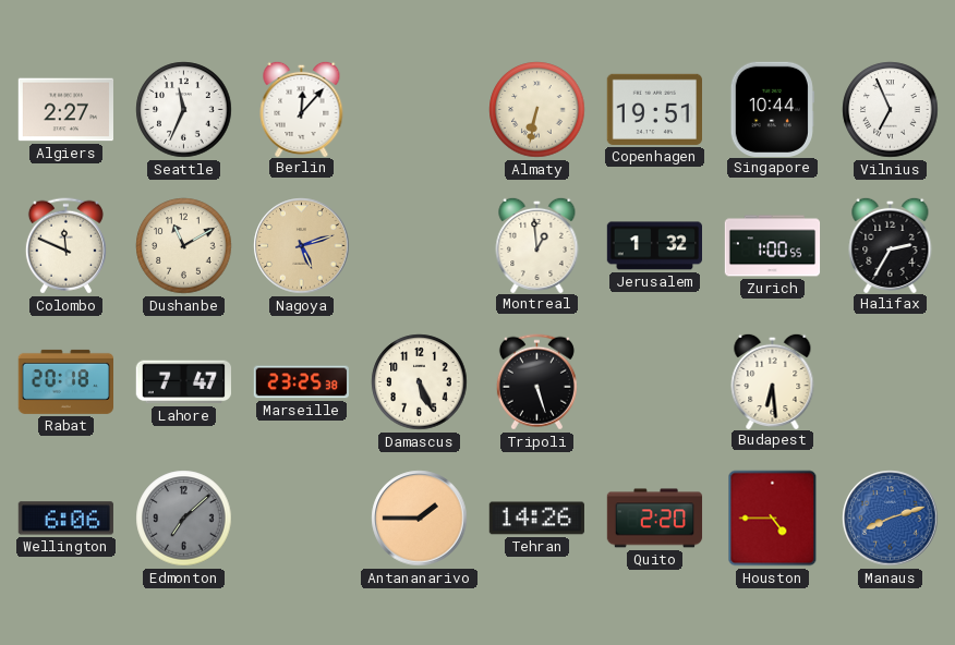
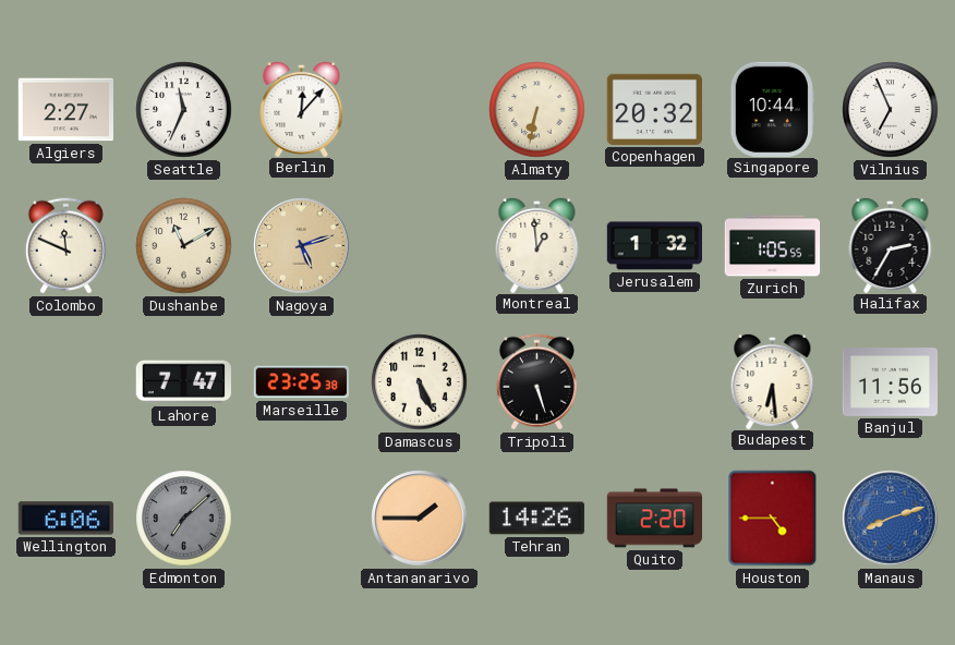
Copenhagen: 19:51 -> 20:32
Zurich: 1:00 -> 1:05
Rabat: 20:18 -> none
Banjul: none -> 11:56
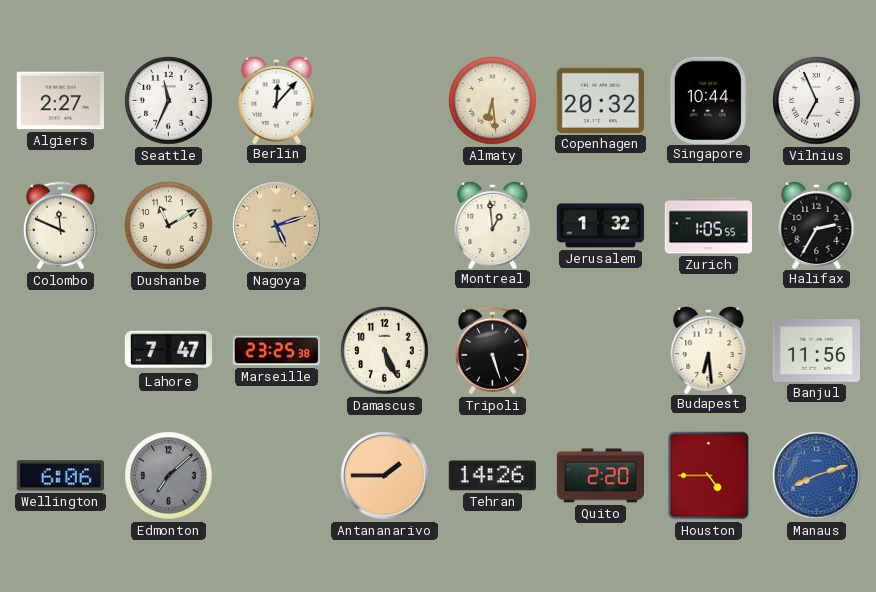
Almaty: 6:32 -> 6:29
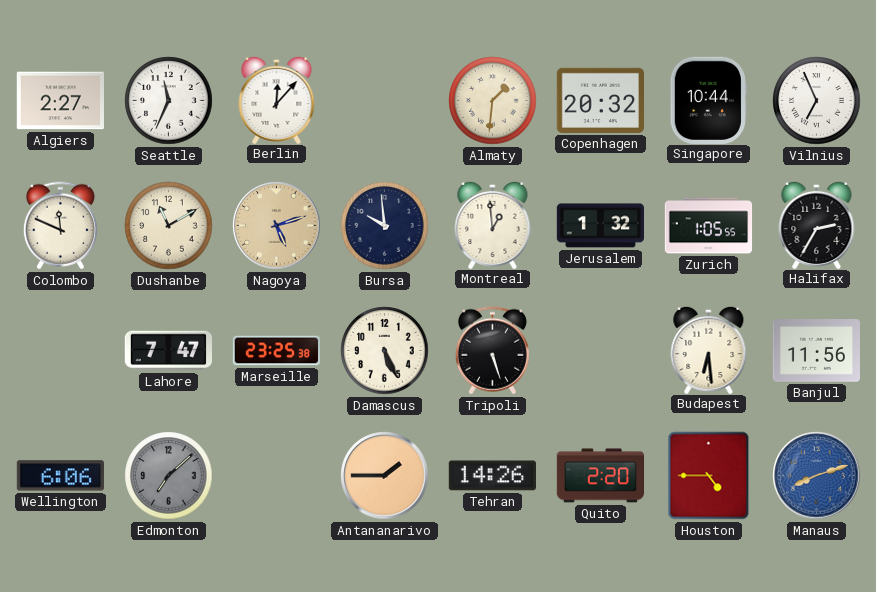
Almaty: 6:29 -> 1:31
Bursa: none -> 9:59
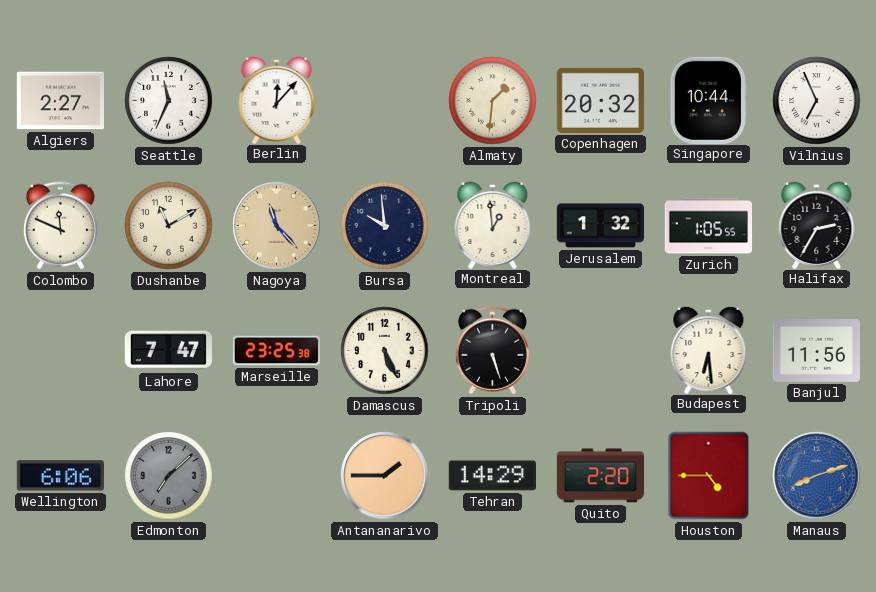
Nagoya: 5:12 -> 11:23
Tehran: 14:26 -> 14:29
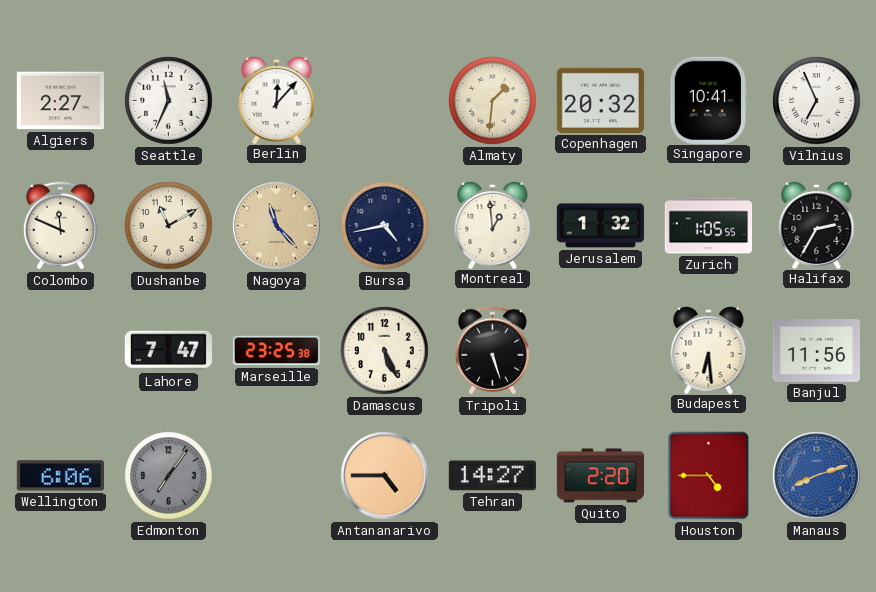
Singapore: 10:44 -> 10:41
Bursa: 9:59 -> 4:43
Edmonton: 7:08 -> 7:06
Antananarivo: 1:45 -> 4:45
Tehran: 14:29 -> 14:27
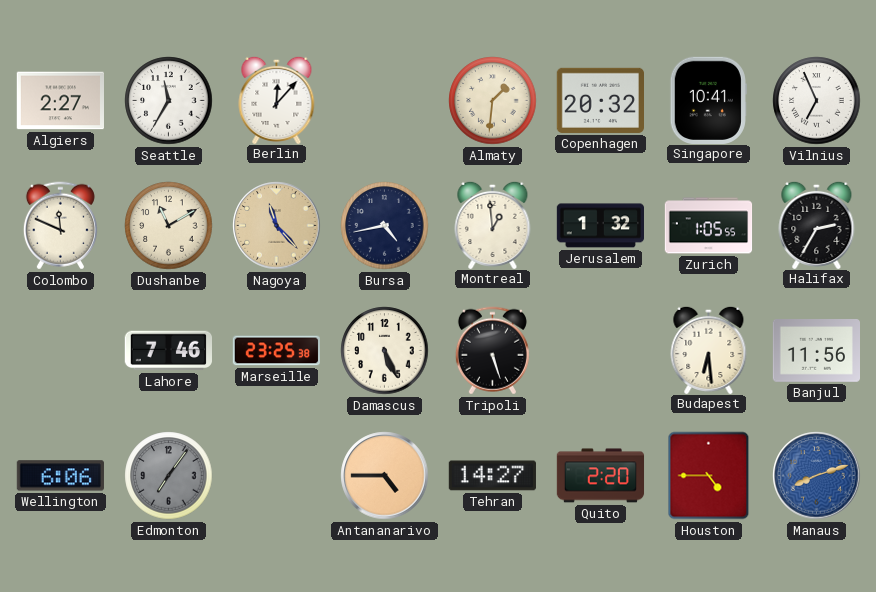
Seattle: 11:34 -> 11:35
Lahore: 7:47 -> 7:46
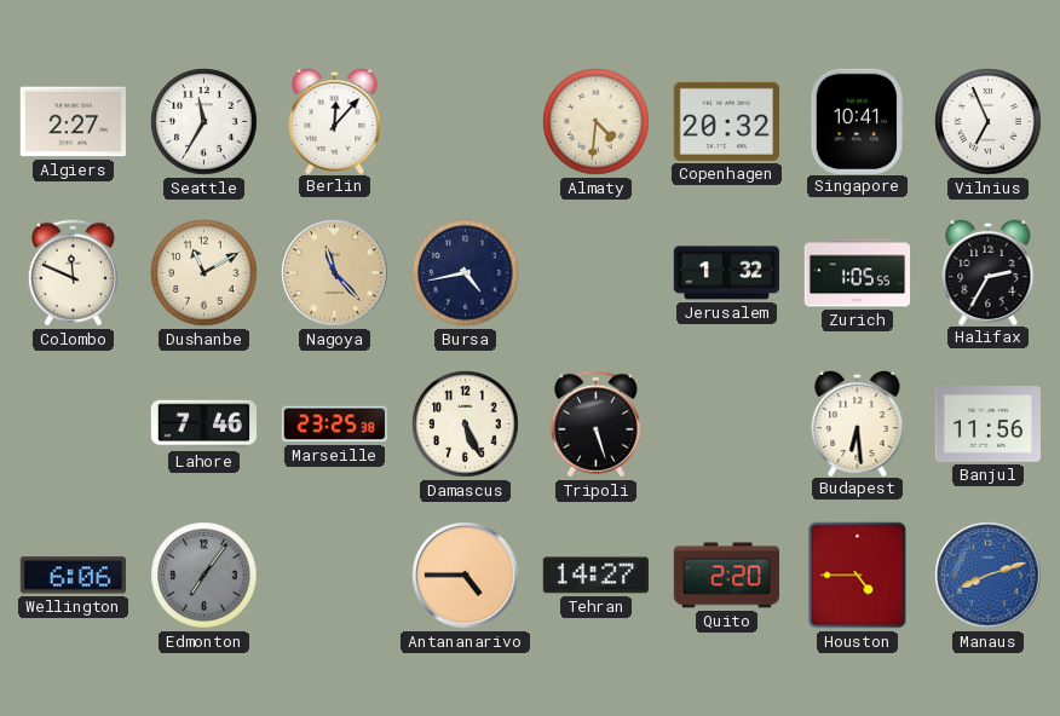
Almaty: 1:31 -> 4:31
Montreal: 12:59 -> none
